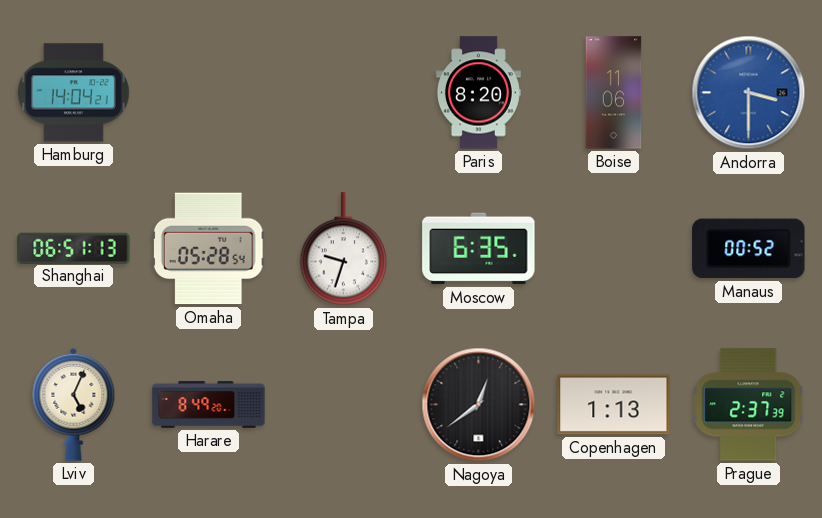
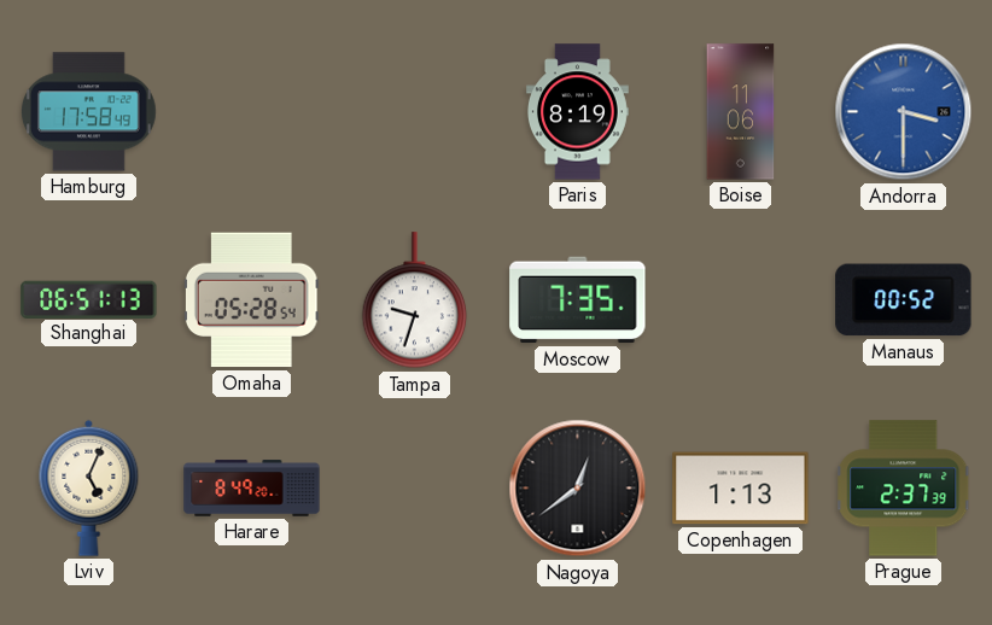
Hamburg: 14:04 -> 17:58
Paris: 8:20 -> 8:19
Moscow: 6:35 -> 7:35
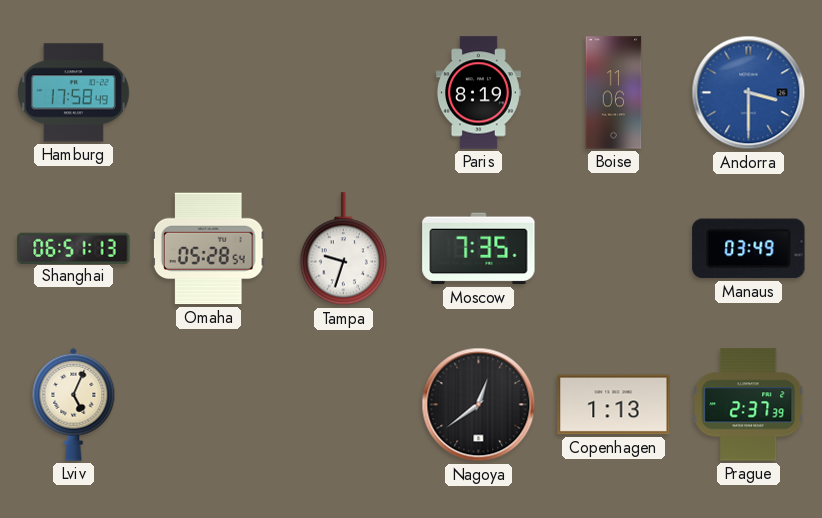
Manaus: 00:52 -> 03:49
Harare: 8:49 -> none
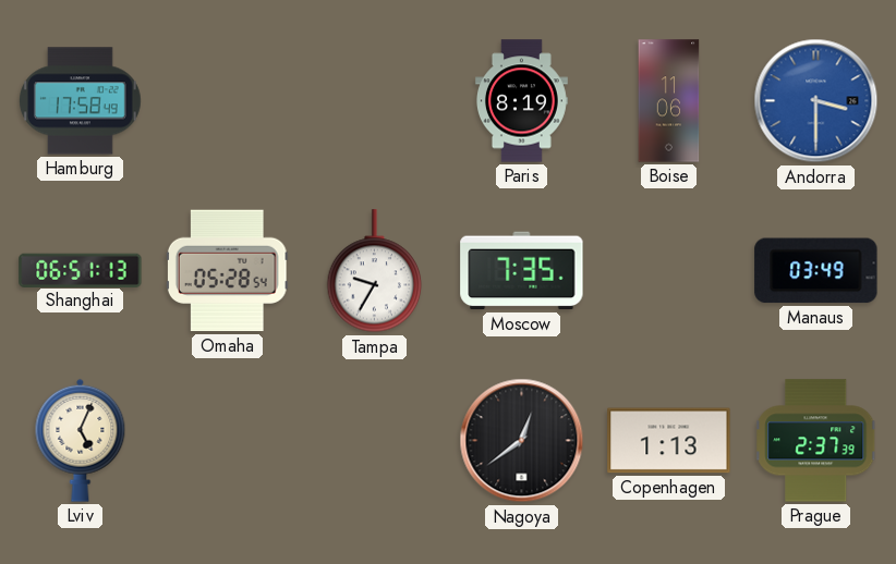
Tampa: 9:33 -> 9:35
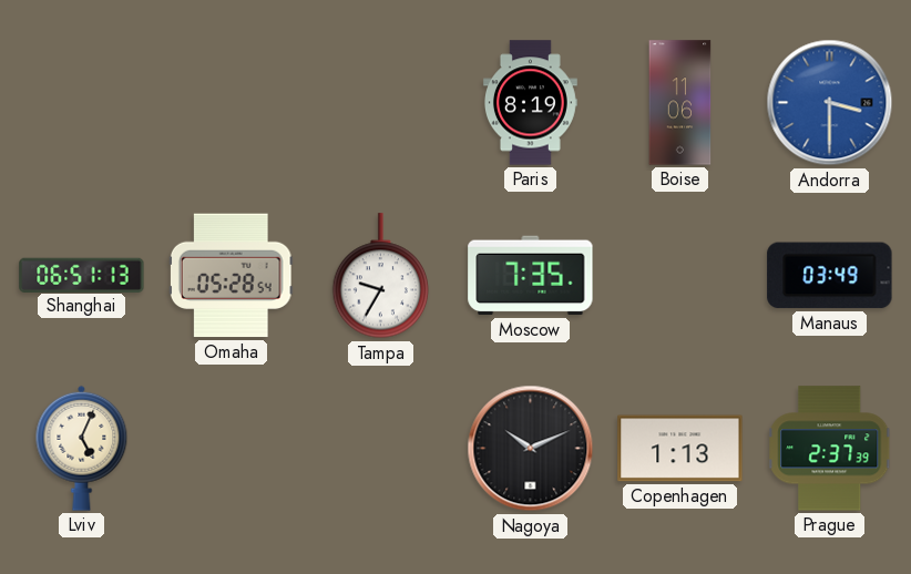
Hamburg: 17:58 -> none
Nagoya: 12:39 -> 10:11
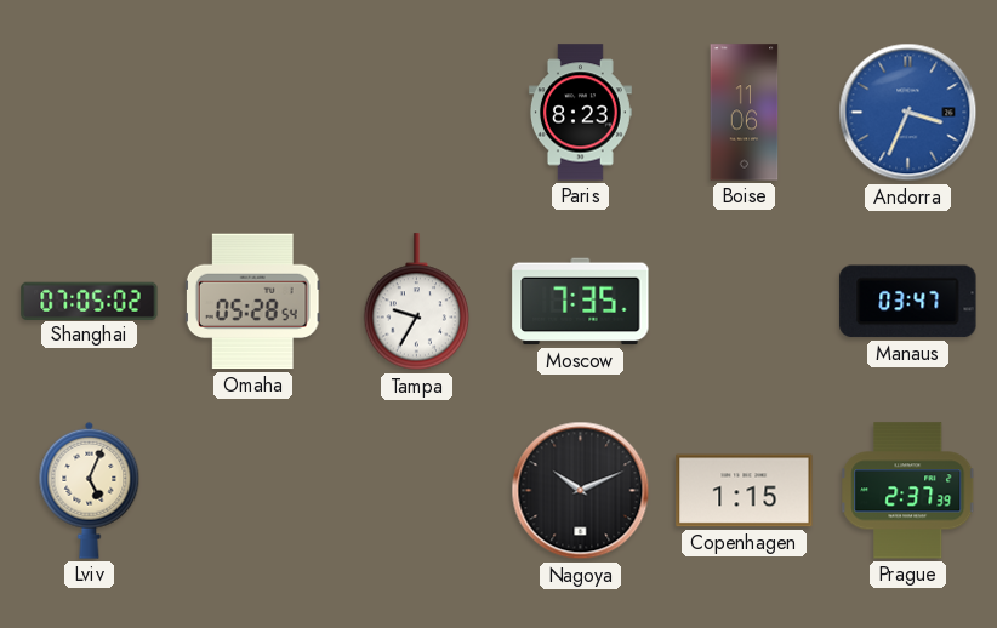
Paris: 8:19 -> 8:23
Andorra: 3:30 -> 3:34
Shanghai: 06:51 -> 07:05
Manaus: 03:49 -> 03:47
Copenhagen: 1:13 -> 1:15
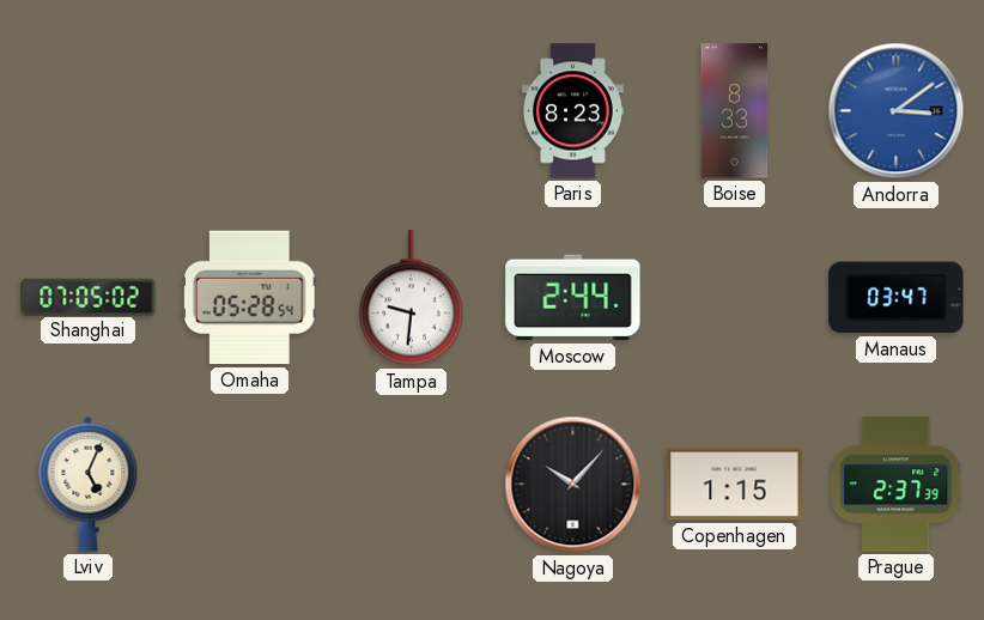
Boise: 11:06 -> 8:33
Andorra: 3:34 -> 3:09
Tampa: 9:35 -> 9:31
Moscow: 7:35 -> 2:44
Nagoya: 10:11 -> 10:07
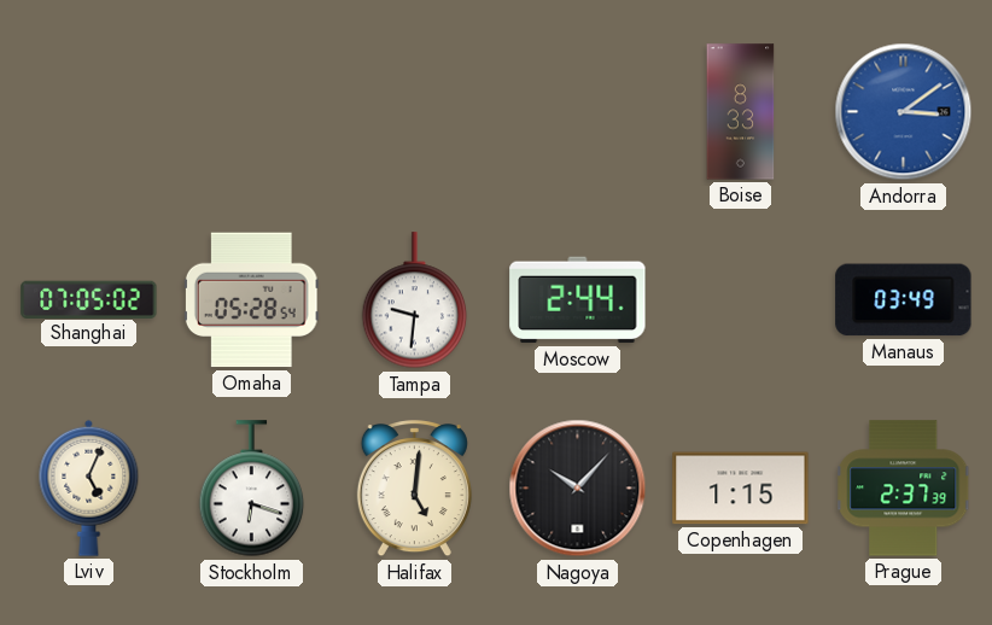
Paris: 8:23 -> none
Manaus: 03:47 -> 03:49
Stockholm: none -> 6:18
Halifax: none -> 5:01
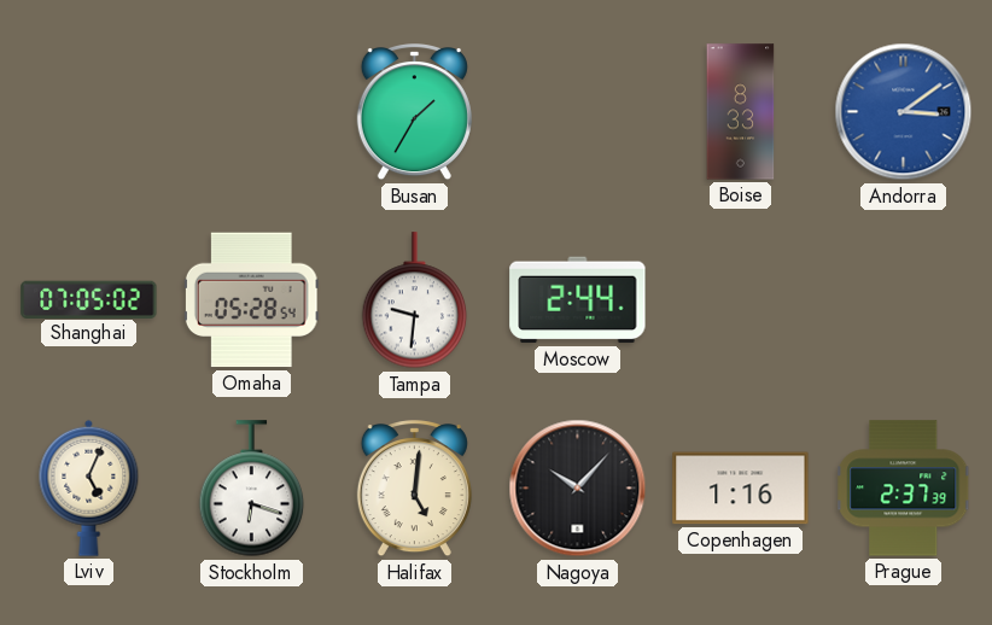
Busan: none -> 1:35
Manaus: 03:49 -> none
Copenhagen: 1:15 -> 1:16
